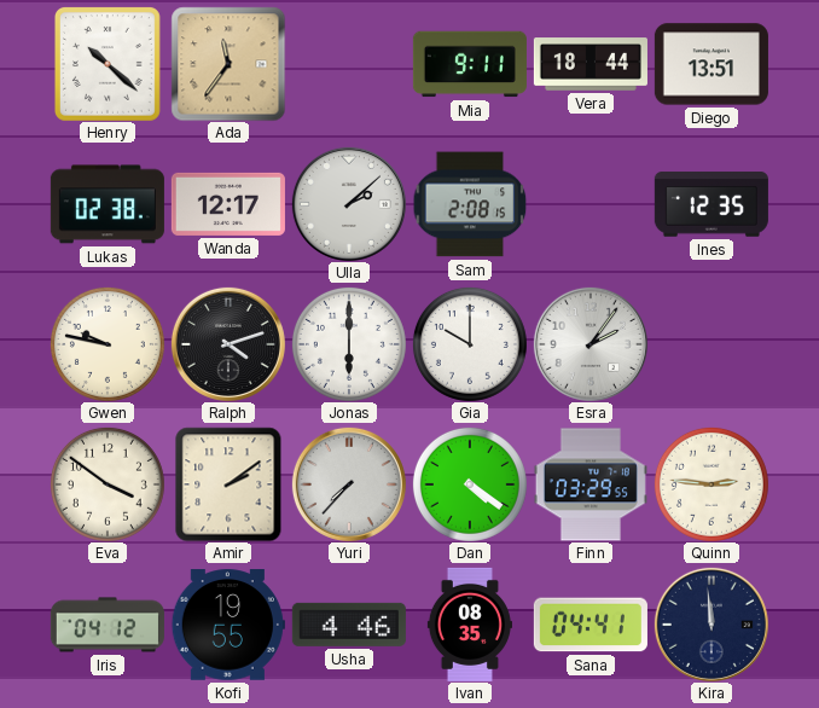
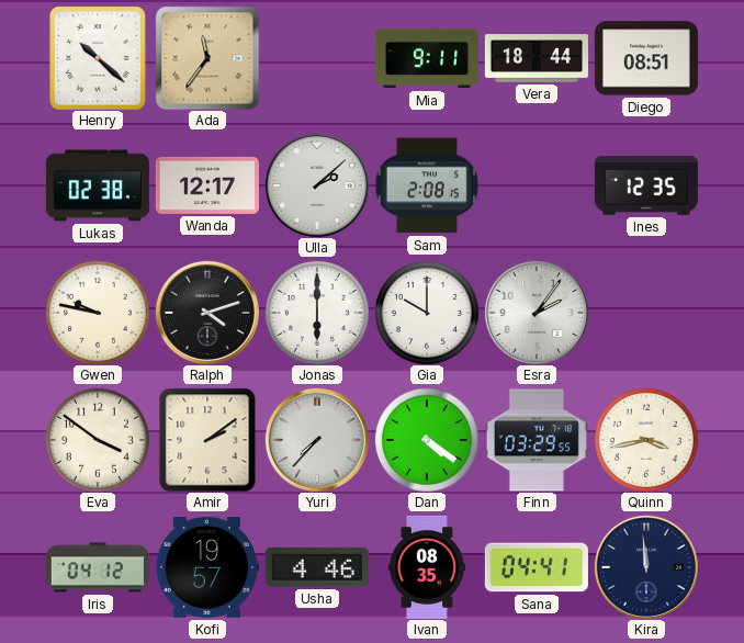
Diego: 13:51 -> 08:51
Quinn: 2:46 -> 3:43
Kofi: 19:55 -> 19:57
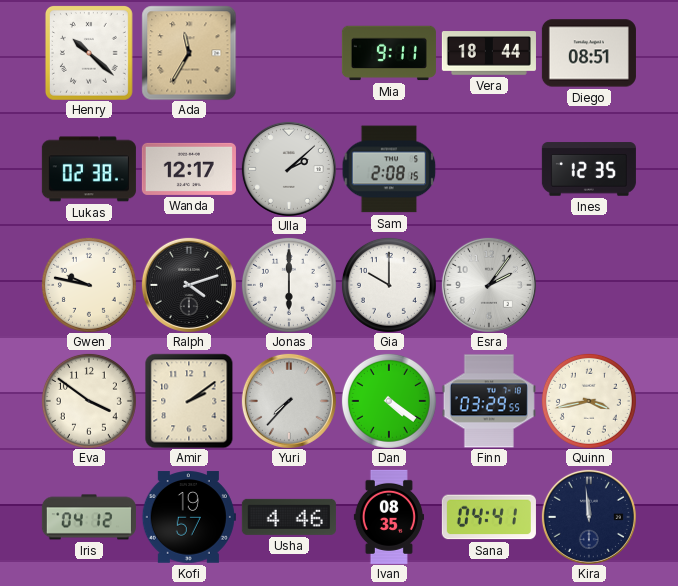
Ada: 11:36 -> 11:35
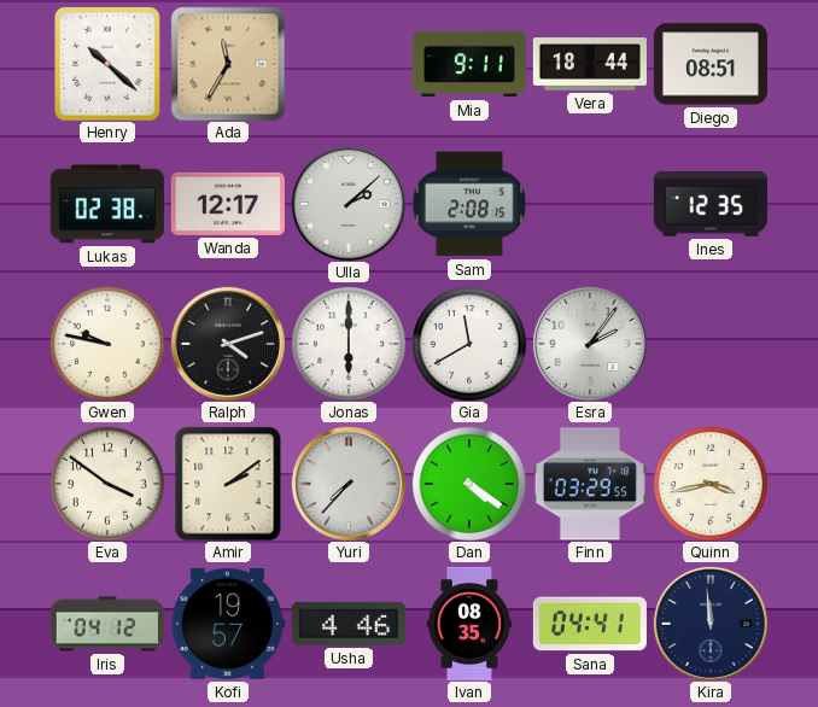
Gia: 10:00 -> 11:40
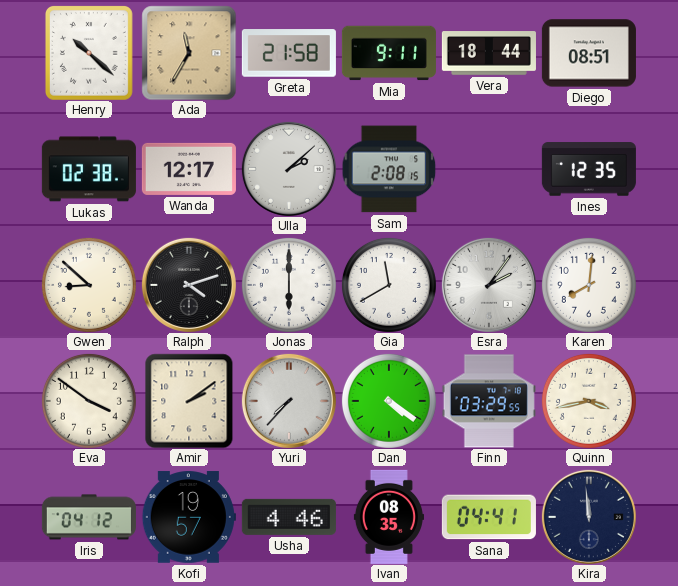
Greta: none -> 21:58
Gwen: 9:47 -> 8:52
Karen: none -> 8:01
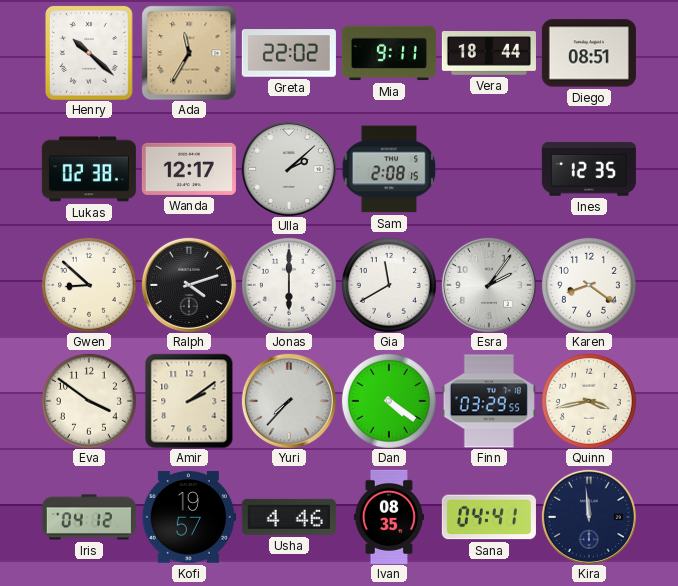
Greta: 21:58 -> 22:02
Karen: 8:01 -> 8:21
